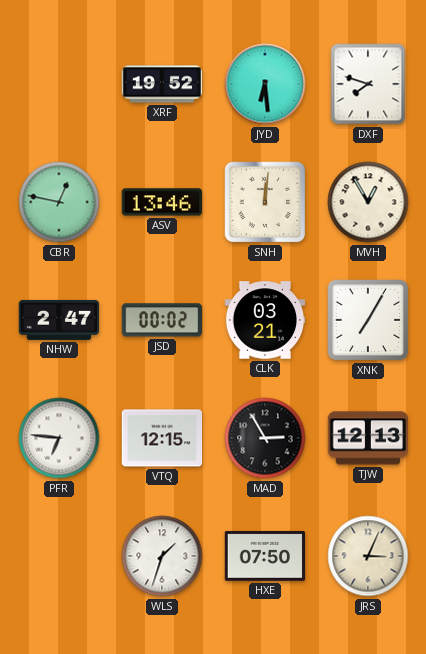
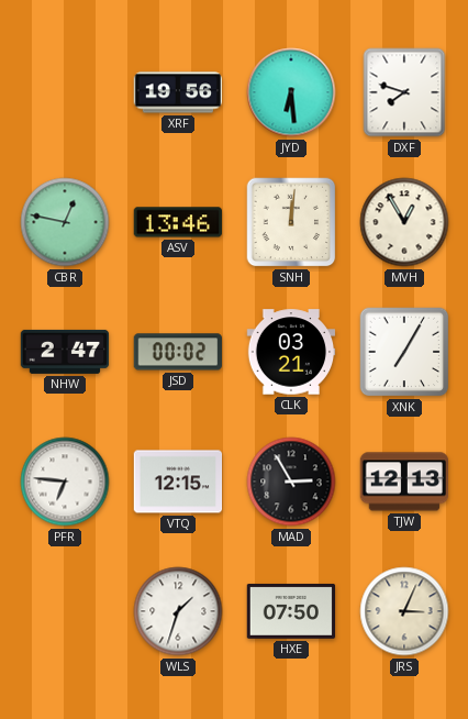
XRF: 19:52 -> 19:56
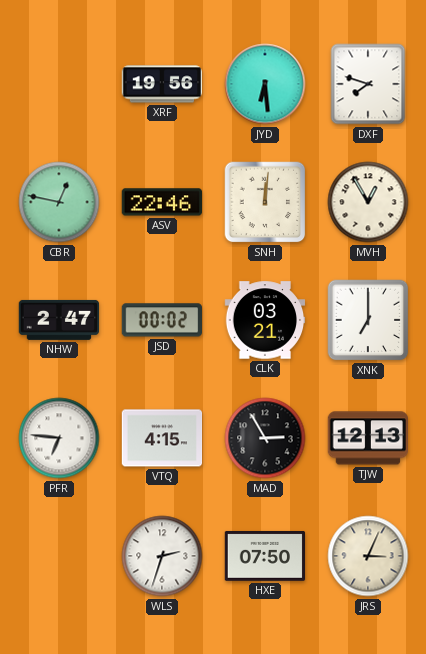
ASV: 13:46 -> 22:46
XNK: 7:05 -> 7:00
VTQ: 12:15 -> 4:15
WLS: 1:33 -> 2:33
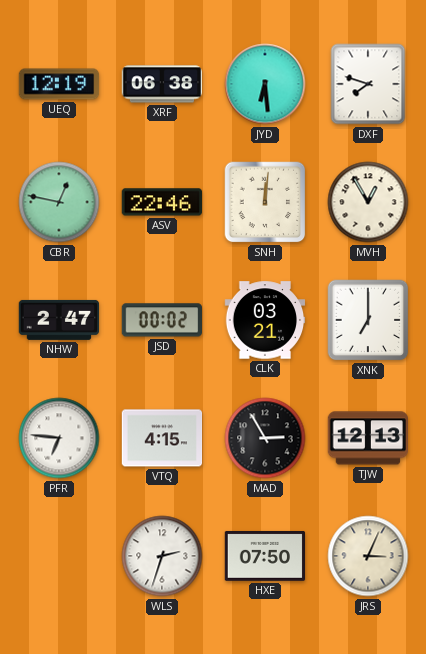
UEQ: none -> 12:19
XRF: 19:56 -> 06:38
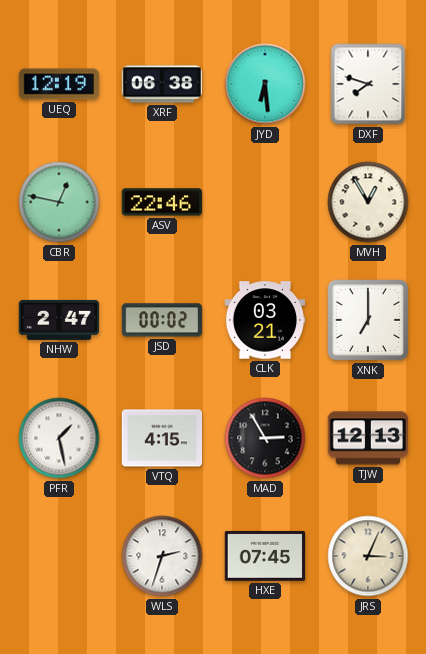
SNH: 12:01 -> none
PFR: 6:46 -> 1:28
HXE: 07:50 -> 07:45
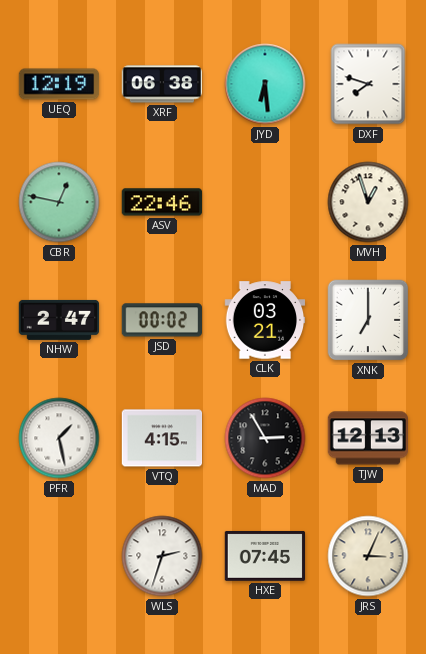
MVH: 12:55 -> 12:57
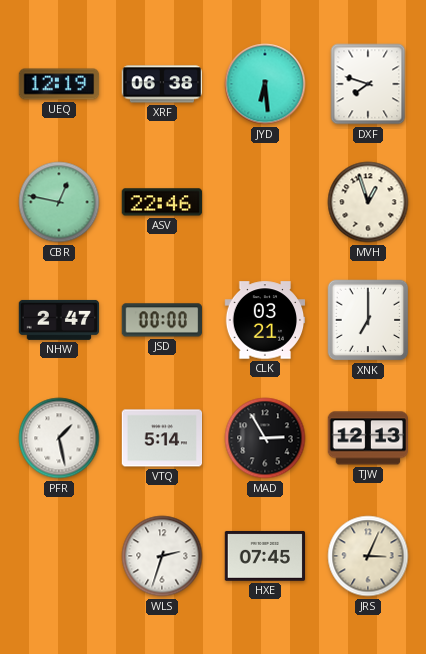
JSD: 00:02 -> 00:00
VTQ: 4:15 -> 5:14
